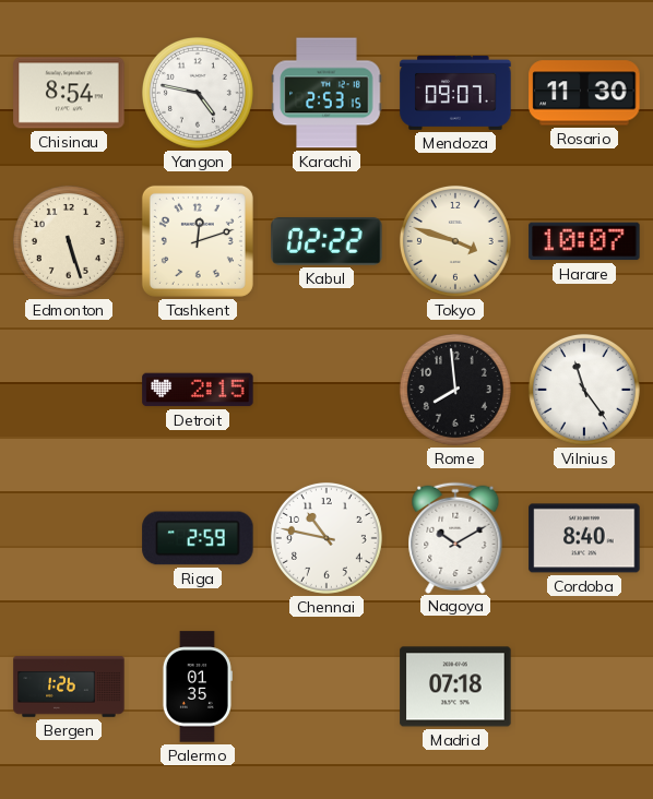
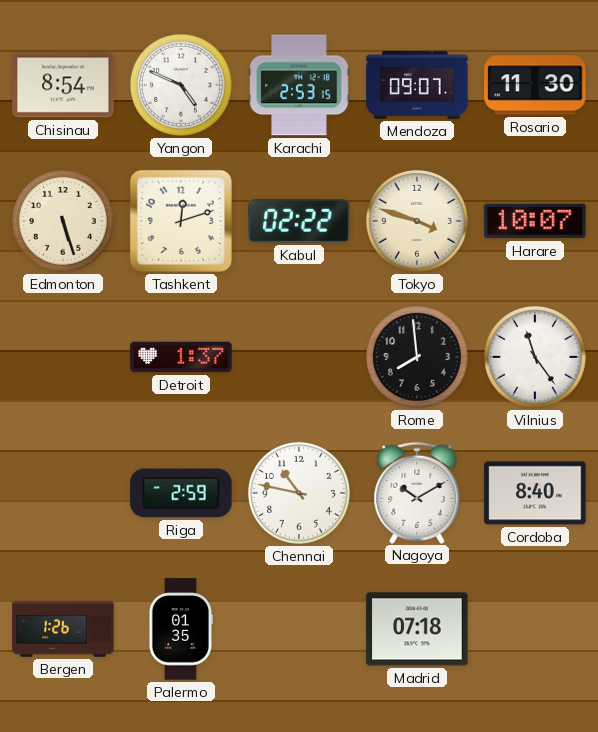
Yangon: 4:47 -> 4:49
Detroit: 2:15 -> 1:37
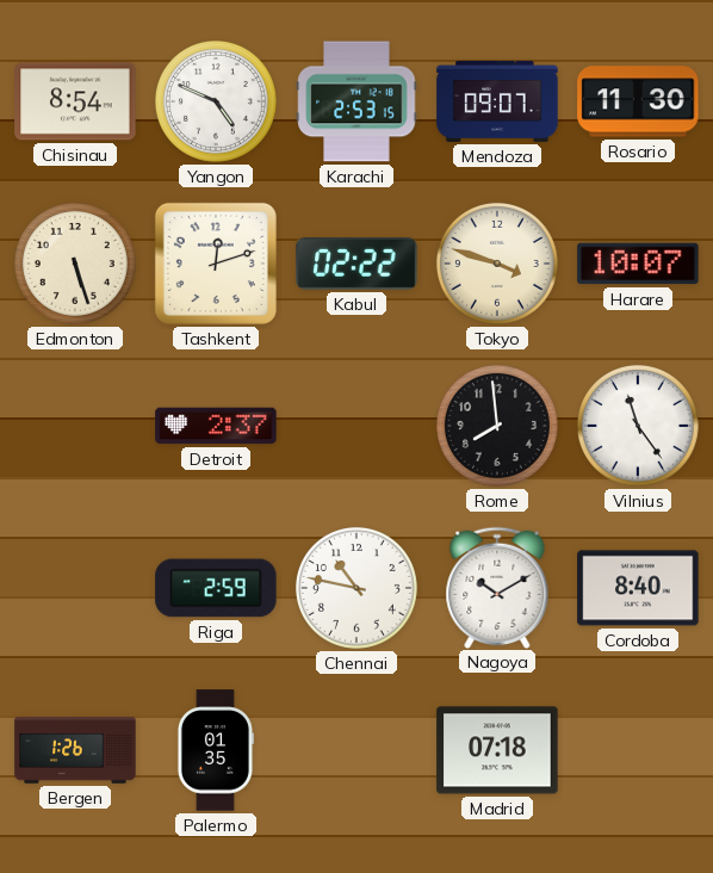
Detroit: 1:37 -> 2:37
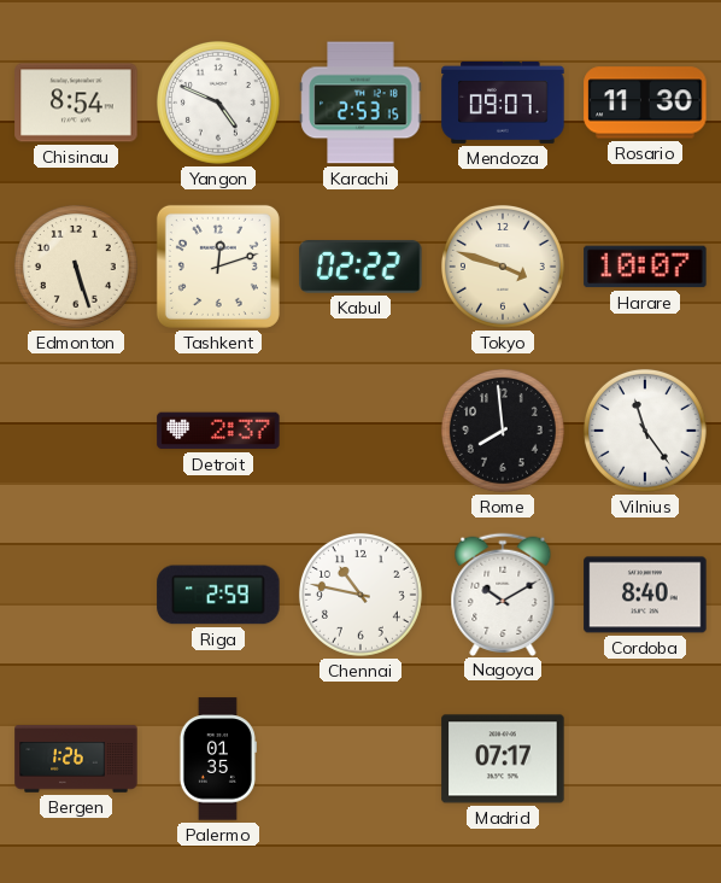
Madrid: 07:18 -> 07:17
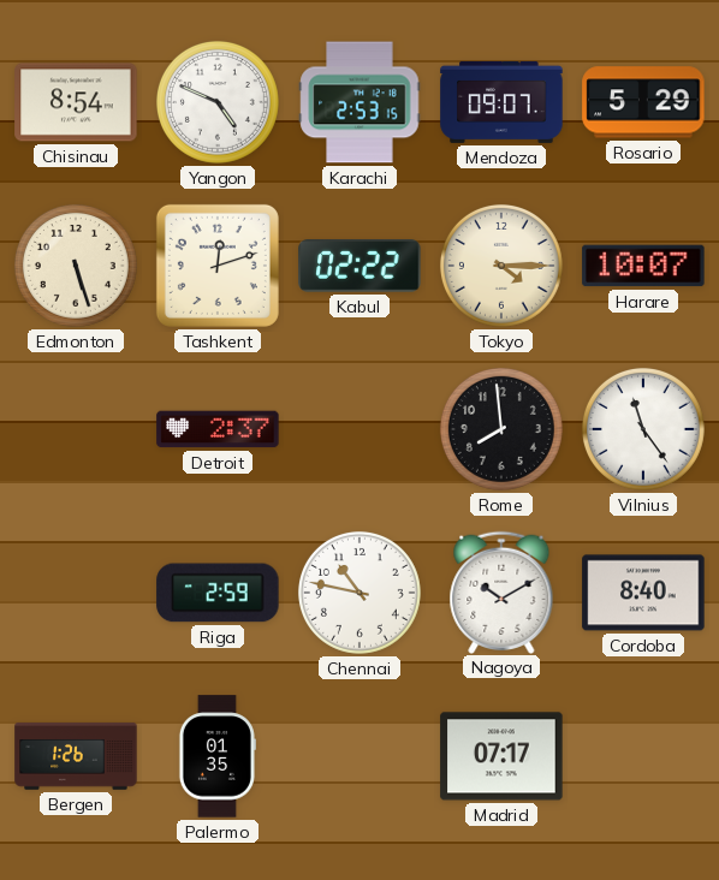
Rosario: 11:30 -> 5:29
Tokyo: 3:48 -> 4:15
